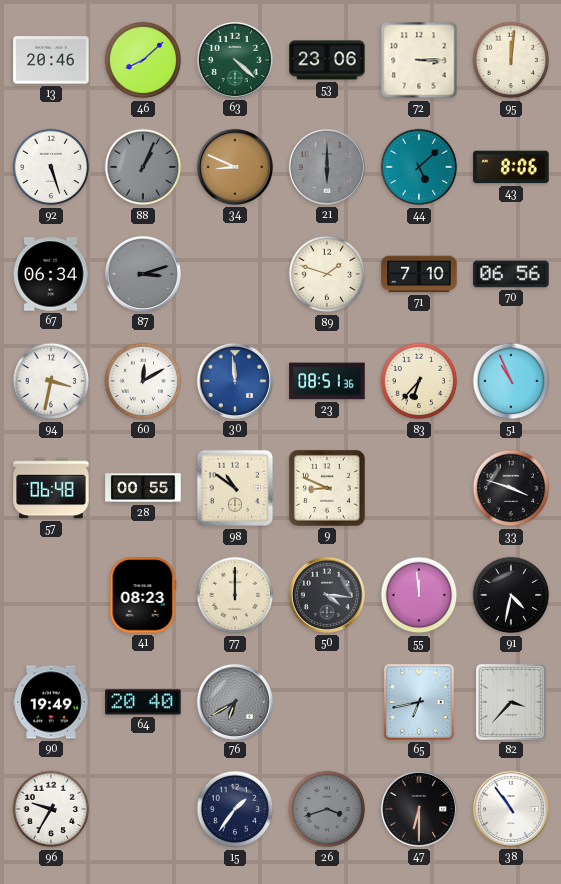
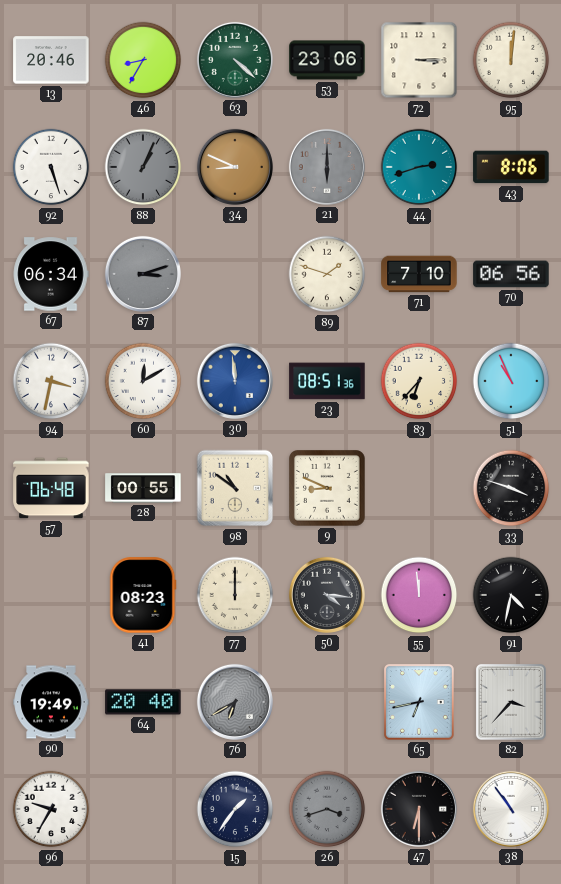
46: 8:08 -> 8:35
44: 5:08 -> 2:42
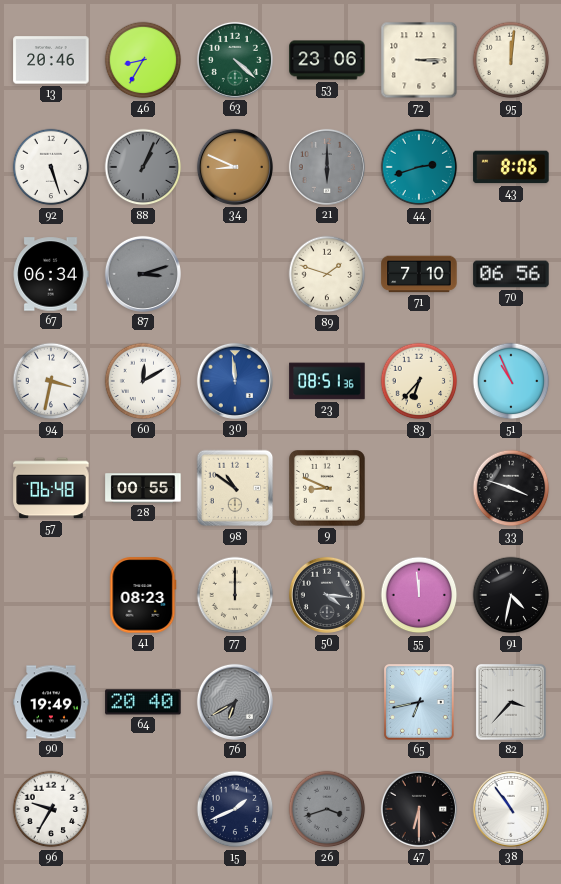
15: 1:36 -> 1:41
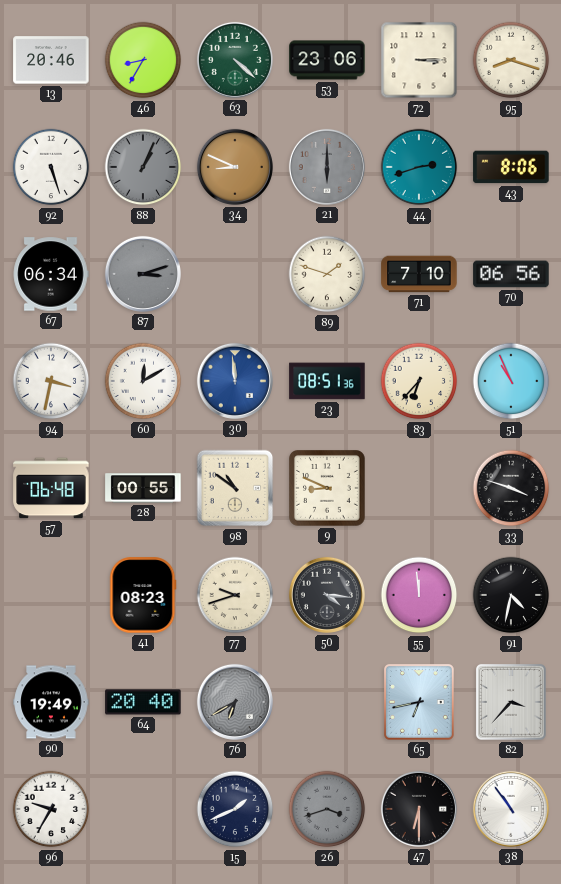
95: 12:01 -> 8:18
77: 12:00 -> 9:42
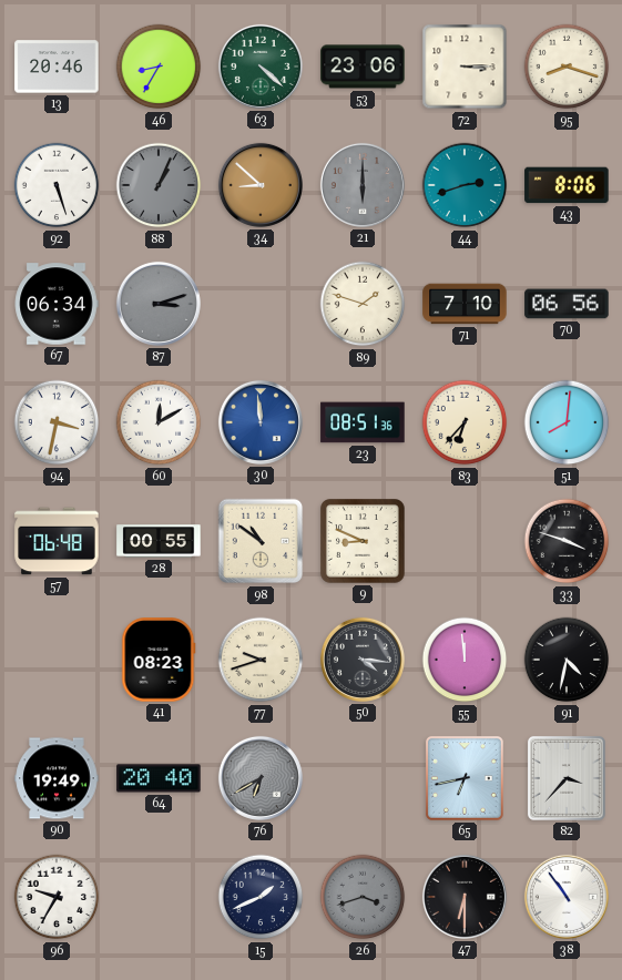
34: 8:49 -> 8:52
51: 10:56 -> 8:01
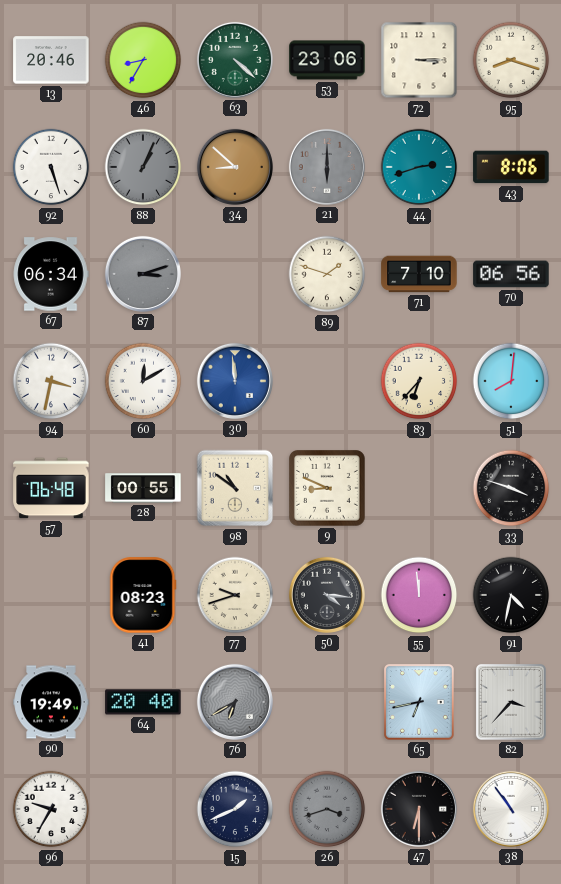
23: 08:51 -> none
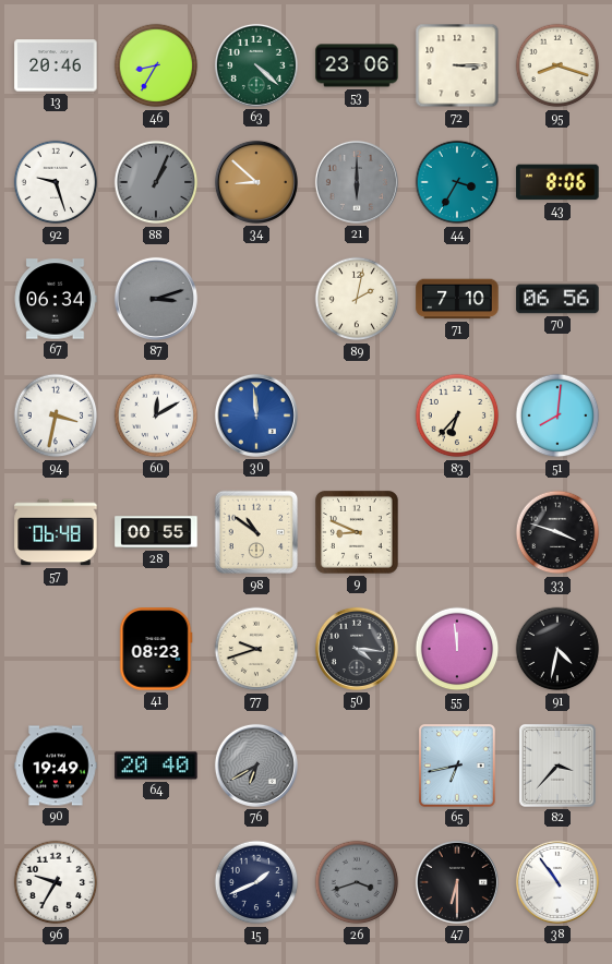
92: 5:27 -> 9:27
44: 2:42 -> 3:35
89: 1:48 -> 2:02
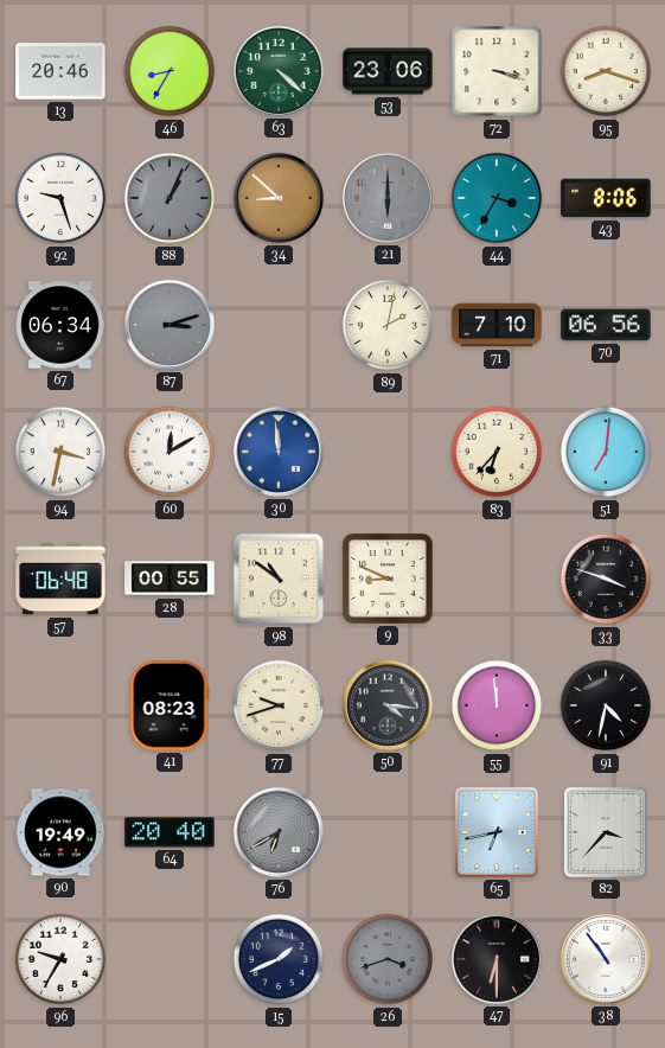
72: 3:15 -> 3:18
51: 8:01 -> 7:01
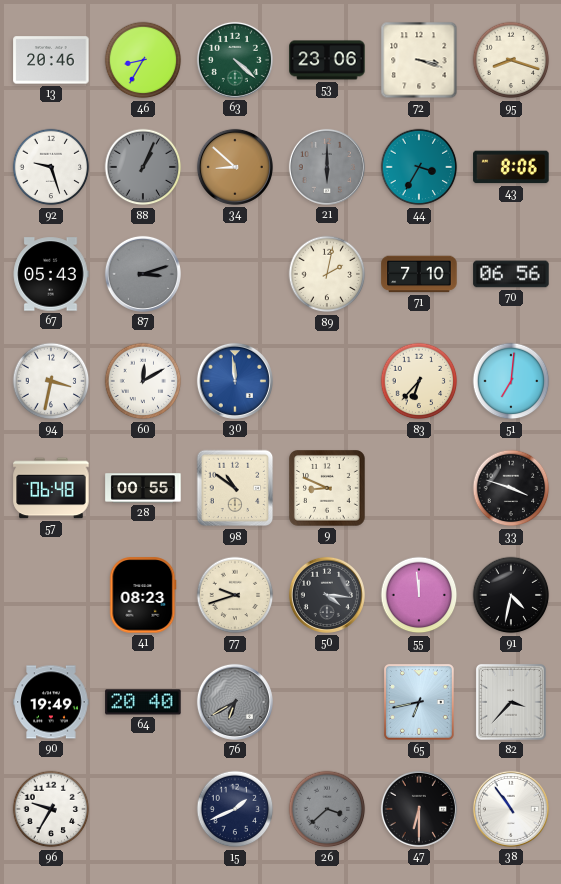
67: 06:34 -> 05:43
26: 3:42 -> 3:38
